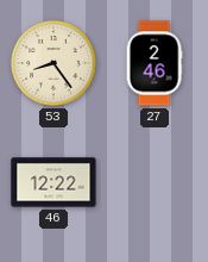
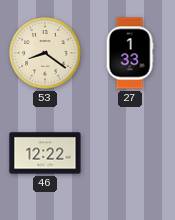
53: 8:24 -> 8:21
27: 2:46 -> 1:33
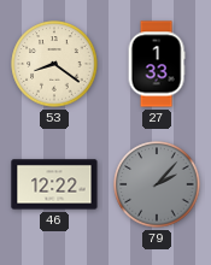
79: none -> 2:07
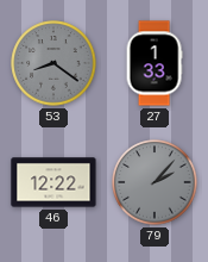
53 dial: cream -> grey
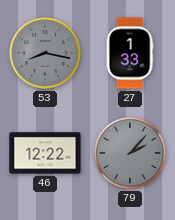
53: 8:21 -> 8:17
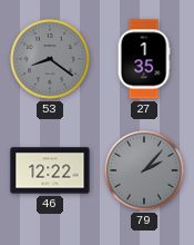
53: 8:17 -> 8:21
27: 1:33 -> 1:35
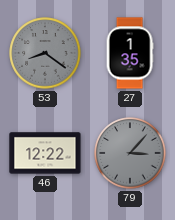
79: 2:07 -> 3:07
